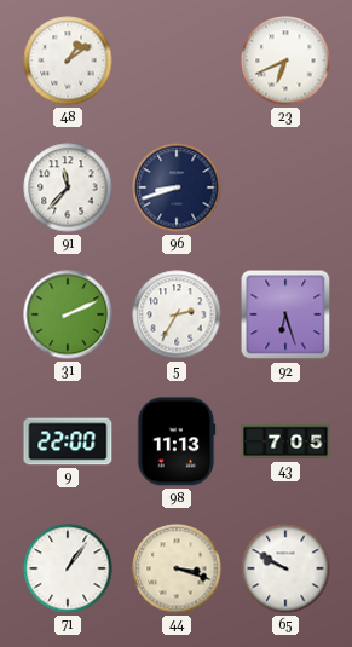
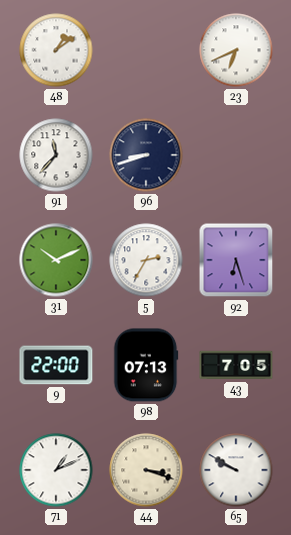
31: 2:11 -> 10:11
98: 11:13 -> 07:13
71: 1:06 -> 1:11
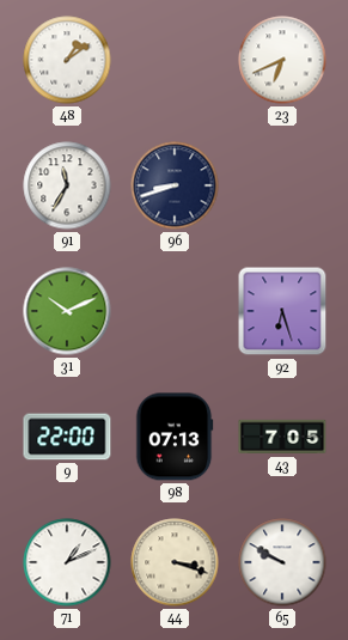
91: 11:37 -> 11:35
5: 2:35 -> none
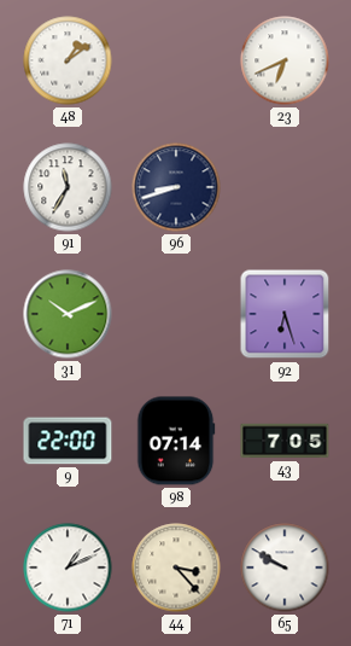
98: 07:13 -> 07:14
44: 3:18 -> 3:23
